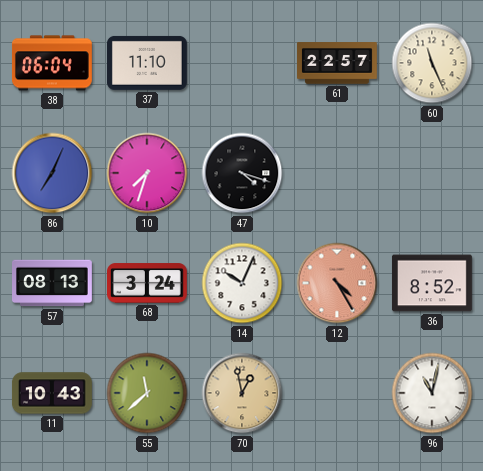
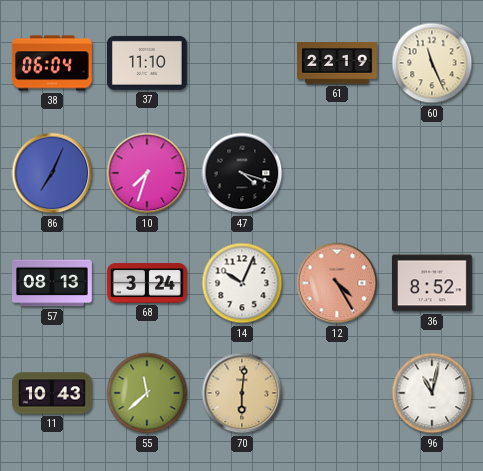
61: 22:57 -> 22:19
70: 12:58 -> 6:01
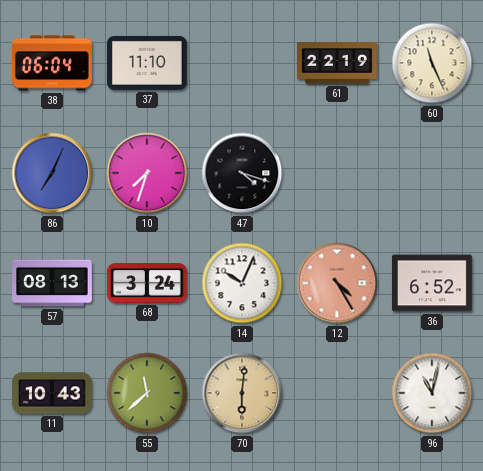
36: 8:52 -> 6:52
